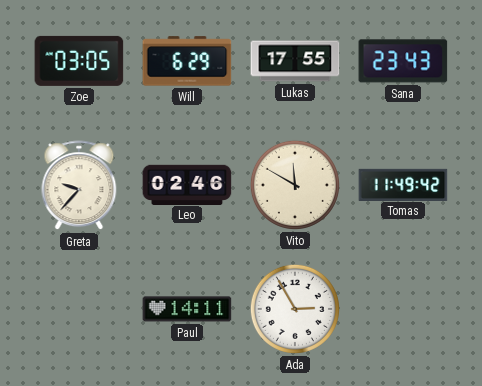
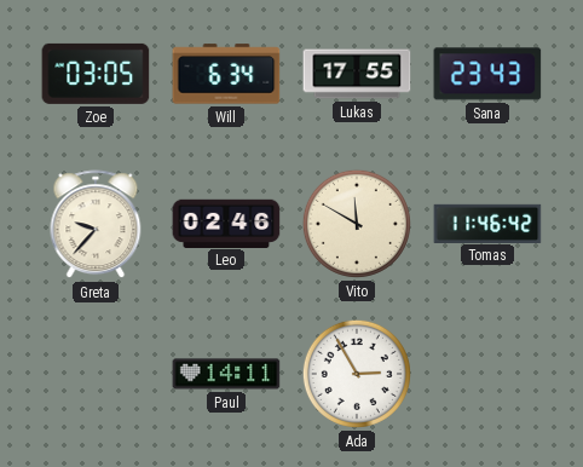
Will: 6:29 -> 6:34
Tomas: 11:49 -> 11:46
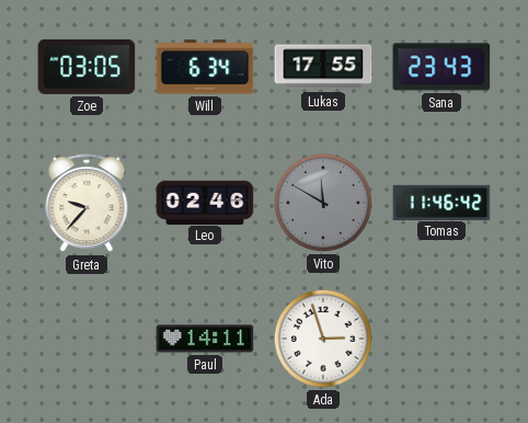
Vito dial: cream -> grey
Ada: 2:55 -> 2:57
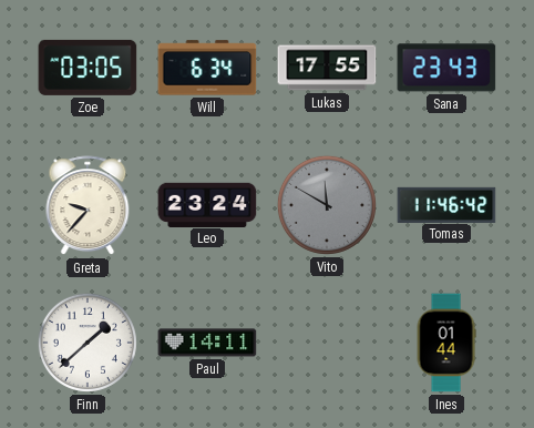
Leo: 02:46 -> 23:24
Finn: none -> 1:38
Ada: 2:57 -> none
Ines: none -> 01:44
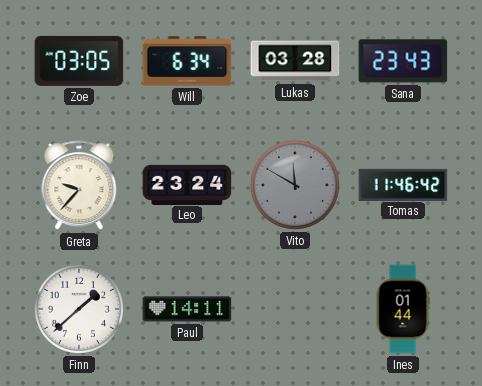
Lukas: 17:55 -> 03:28
